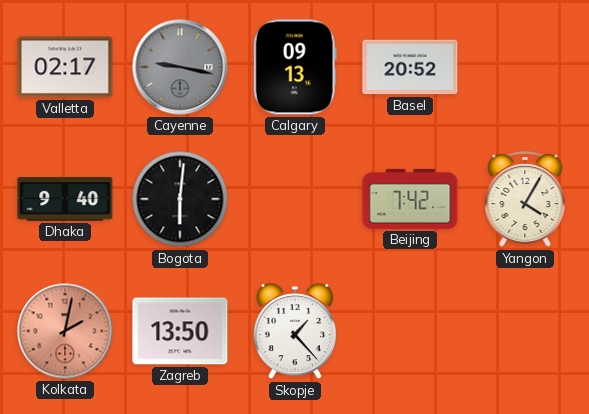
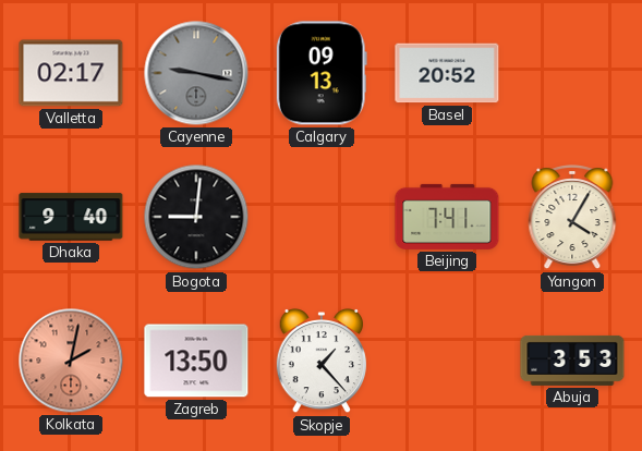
Bogota: 6:01 -> 9:01
Beijing: 7:42 -> 7:41
Abuja: none -> 3:53
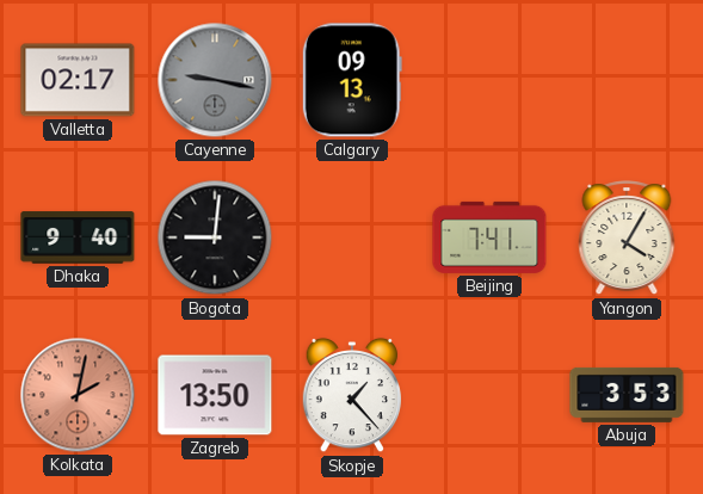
Basel: 20:52 -> none
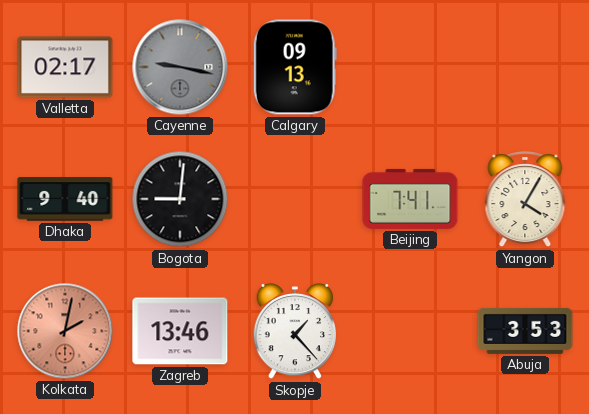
Zagreb: 13:50 -> 13:46
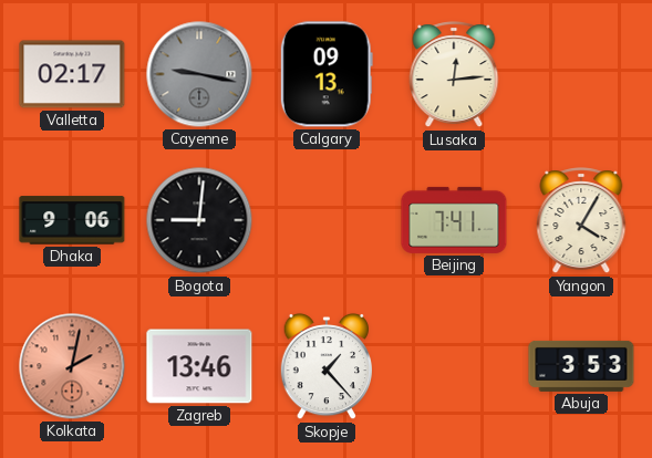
Lusaka: none -> 12:14
Dhaka: 9:40 -> 9:06
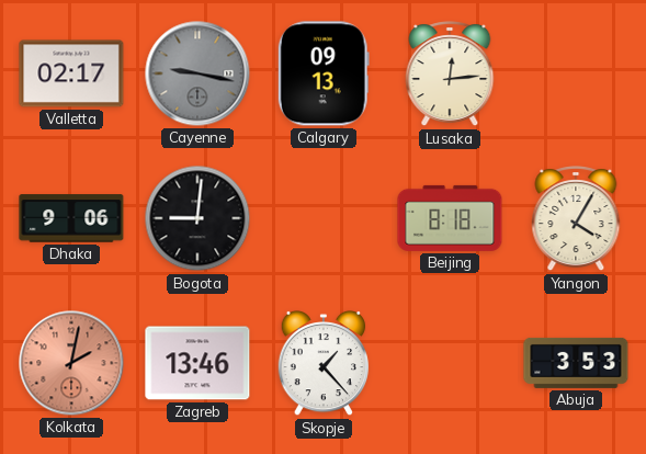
Beijing: 7:41 -> 8:18
